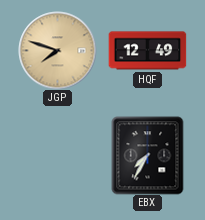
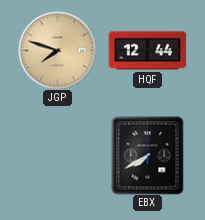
HQF: 12:49 -> 12:44
EBX: 7:35 -> 7:40
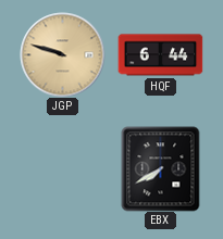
JGP: 7:48 -> 9:48
HQF: 12:44 -> 6:44
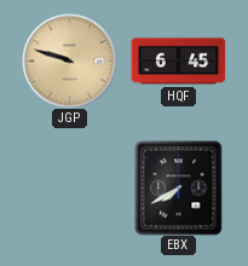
HQF: 6:44 -> 6:45
